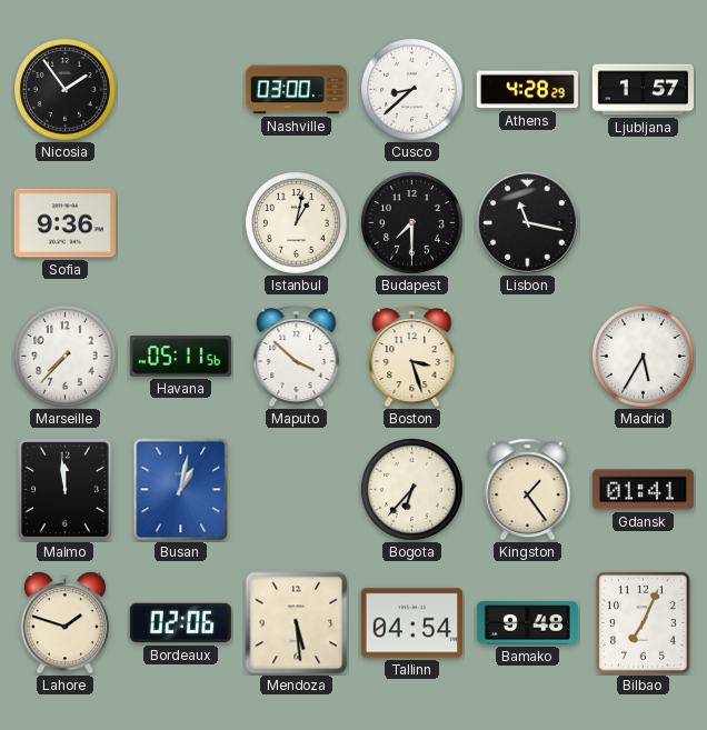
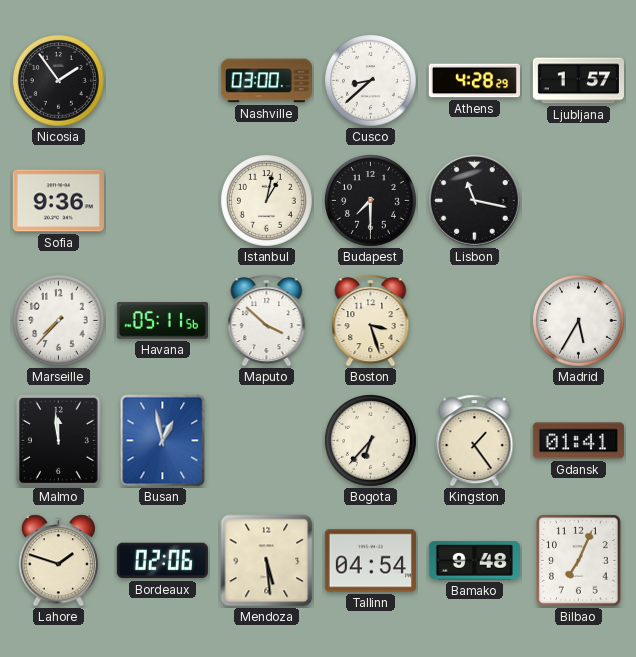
Busan: 1:02 -> 12:58
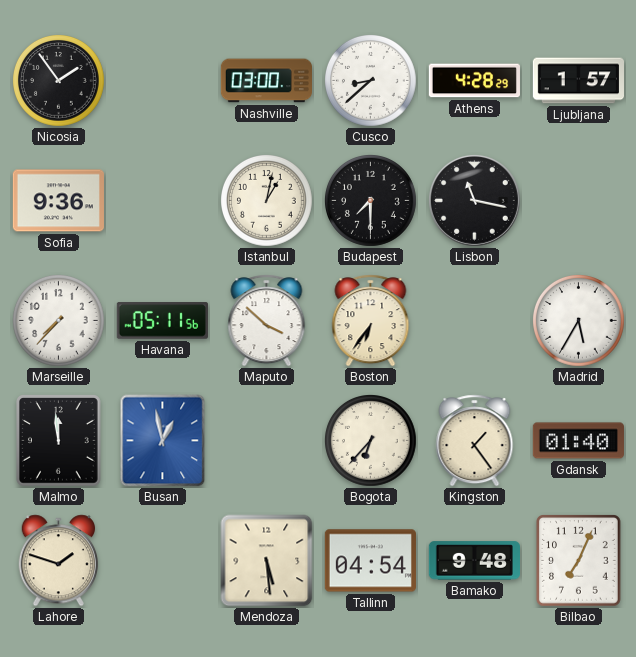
Boston: 3:27 -> 6:36
Gdansk: 01:41 -> 01:40
Bordeaux: 02:06 -> none
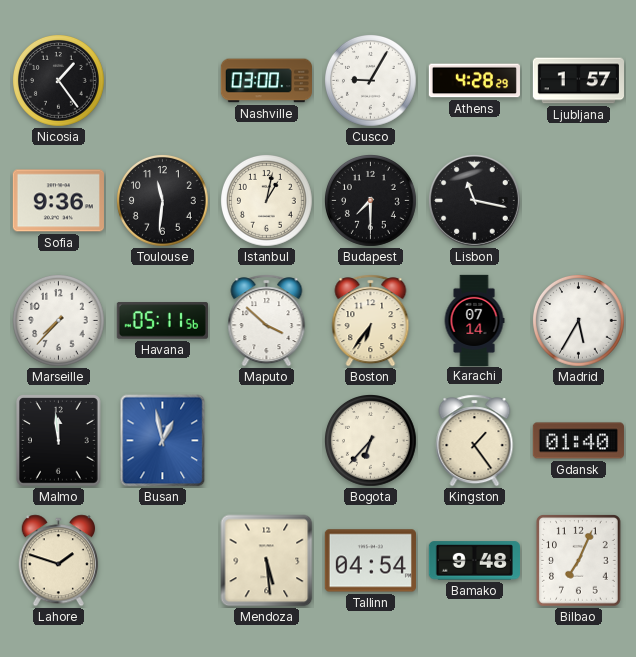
Nicosia: 1:54 -> 1:24
Cusco: 8:38 -> 9:05
Toulouse: none -> 11:31
Karachi: none -> 07:14
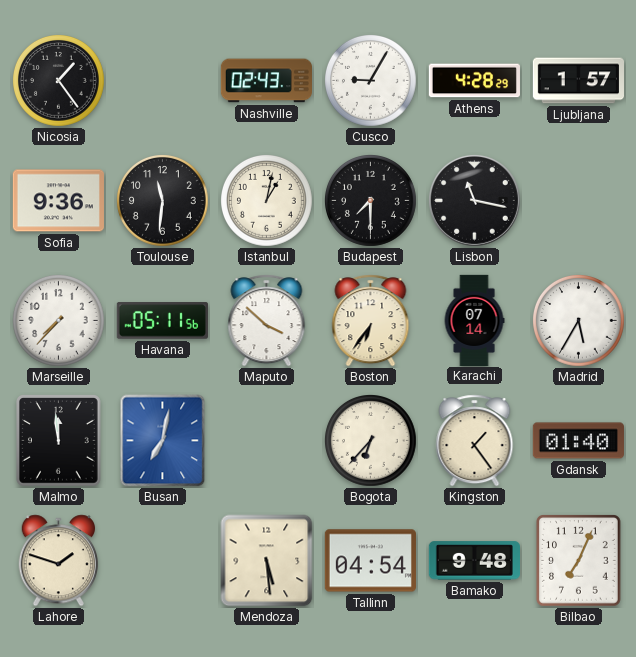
Nashville: 03:00 -> 02:43
Busan: 12:58 -> 7:02
